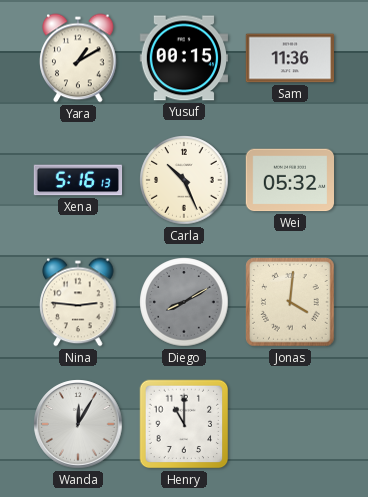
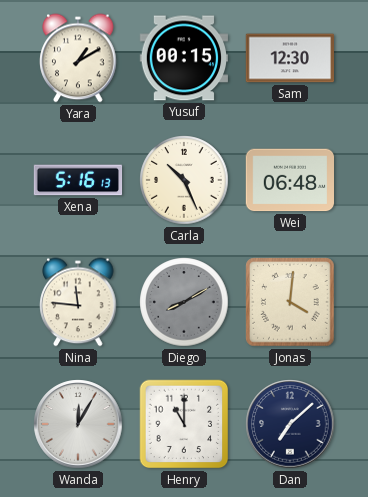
Sam: 11:36 -> 12:30
Wei: 05:32 -> 06:48
Nina: 2:46 -> 11:46
Dan: none -> 7:08
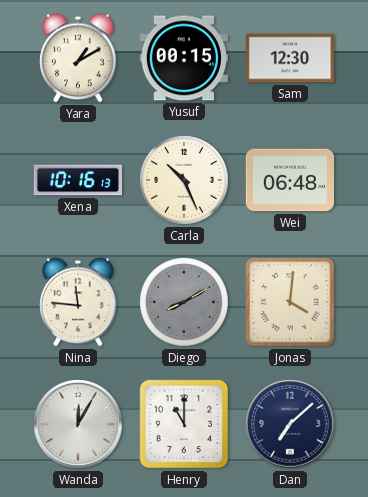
Xena: 5:16 -> 10:16
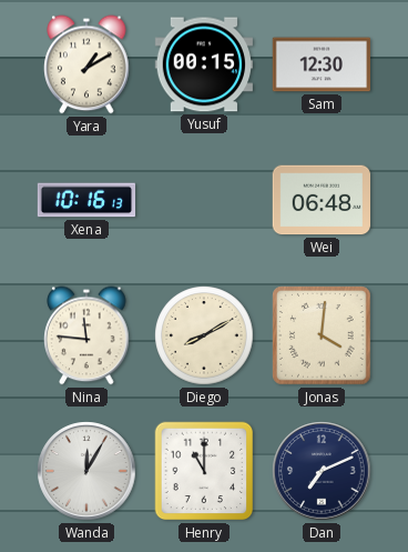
Carla: 10:26 -> none
Diego dial: grey -> cream
Dan: 7:08 -> 7:11
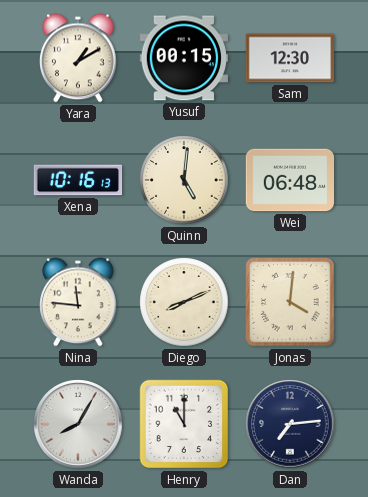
Quinn: none -> 5:01
Diego: 8:10 -> 8:11
Wanda: 12:05 -> 8:05
Dan: 7:11 -> 7:14
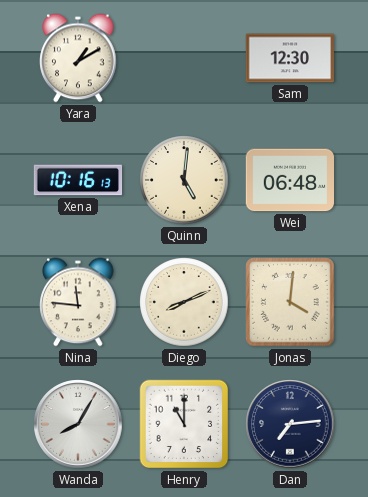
Yusuf: 00:15 -> none
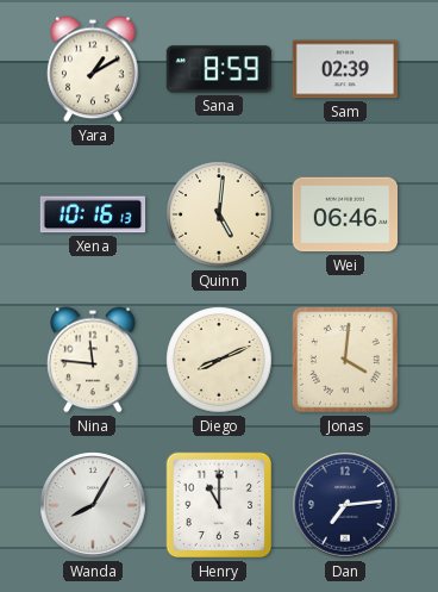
Sana: none -> 8:59
Sam: 12:30 -> 02:39
Wei: 06:48 -> 06:46
